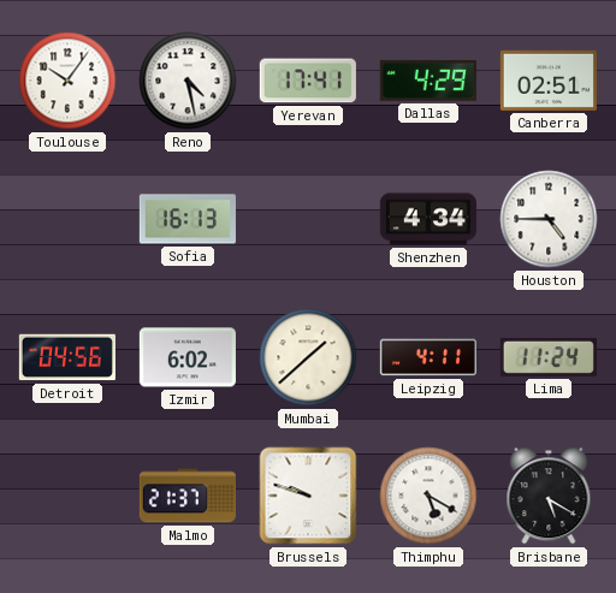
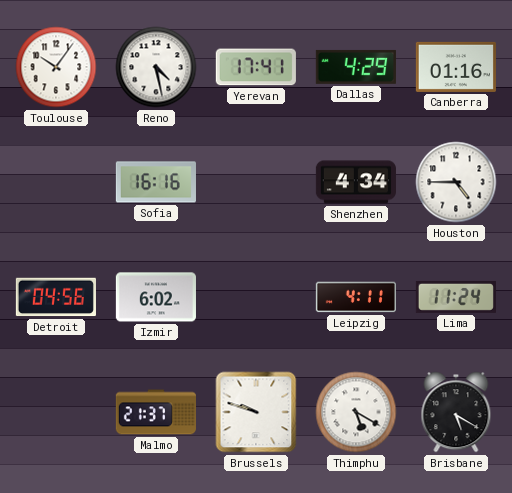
Canberra: 02:51 -> 01:16
Sofia: 16:13 -> 16:16
Mumbai: 1:38 -> none
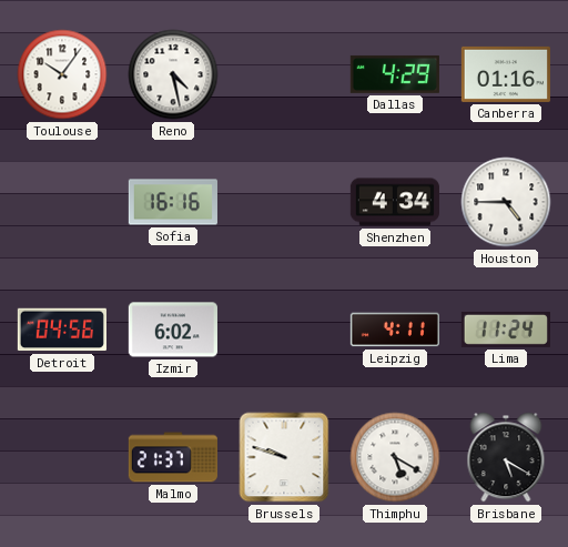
Yerevan: 17:41 -> none
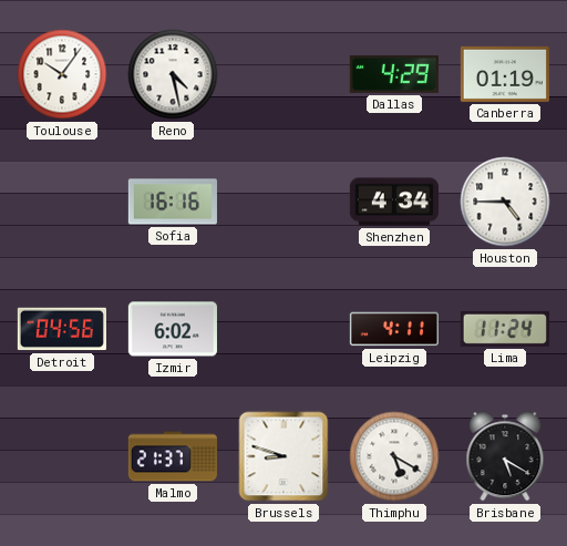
Canberra: 01:16 -> 01:19
Brussels: 9:48 -> 8:48
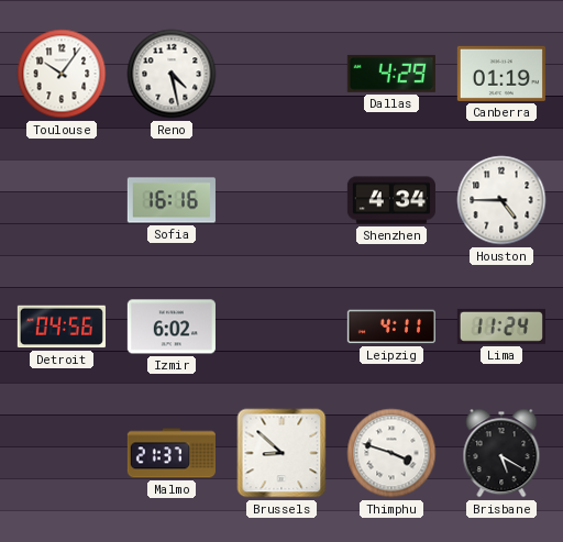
Brussels: 8:48 -> 8:52
Thimphu: 5:20 -> 3:48
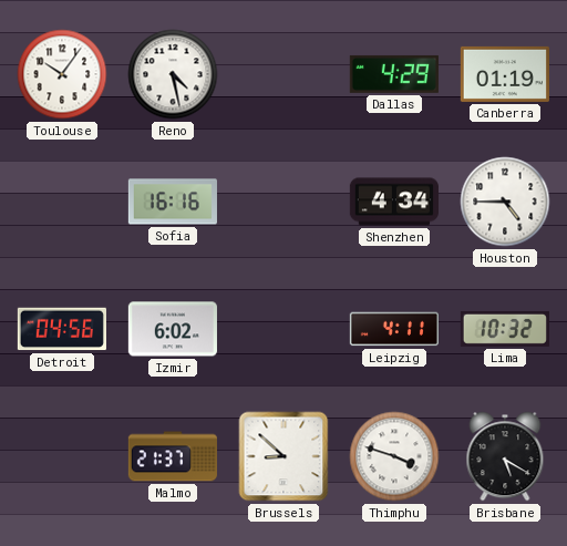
Lima: 11:24 -> 10:32
